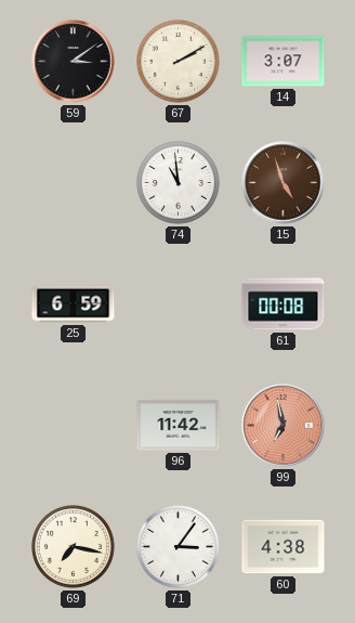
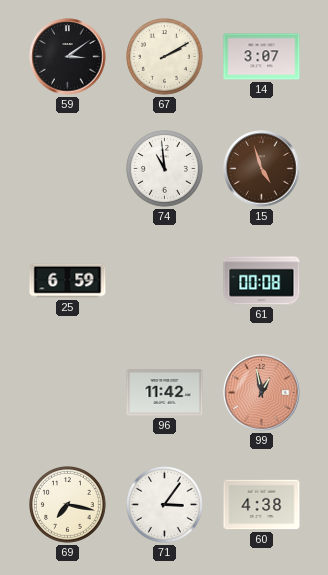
99: 6:58 -> 12:58
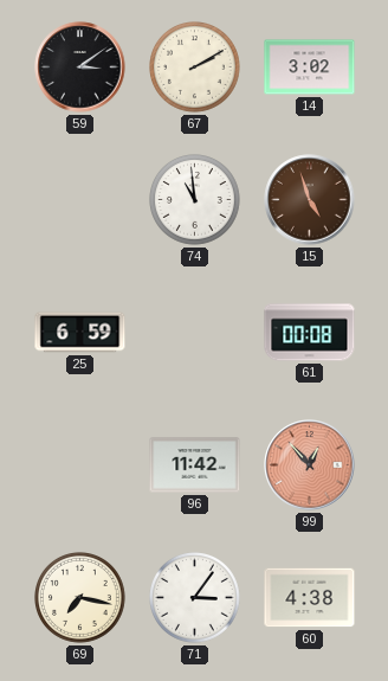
14: 3:07 -> 3:02
99: 12:58 -> 12:53
